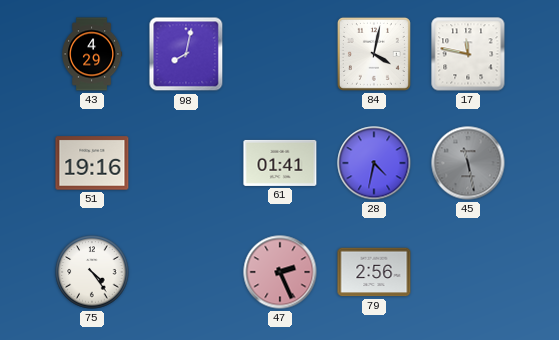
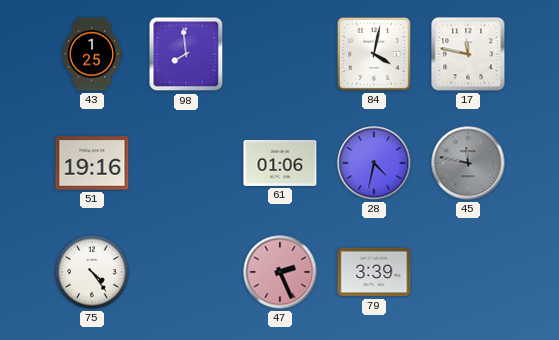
43: 4:29 -> 1:25
98: 8:02 -> 7:59
61: 01:41 -> 01:06
45: 11:28 -> 11:47
79: 2:56 -> 3:39
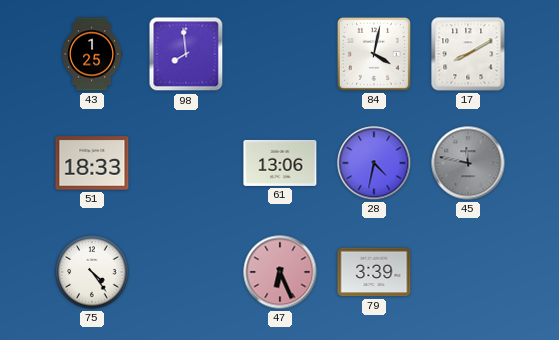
17: 11:47 -> 8:10
51: 19:16 -> 18:33
61: 01:06 -> 13:06
47: 2:26 -> 6:26
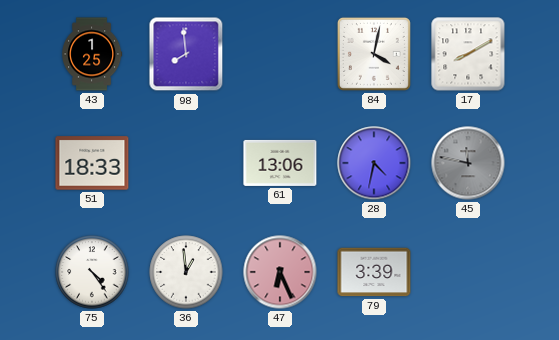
36: none -> 12:59
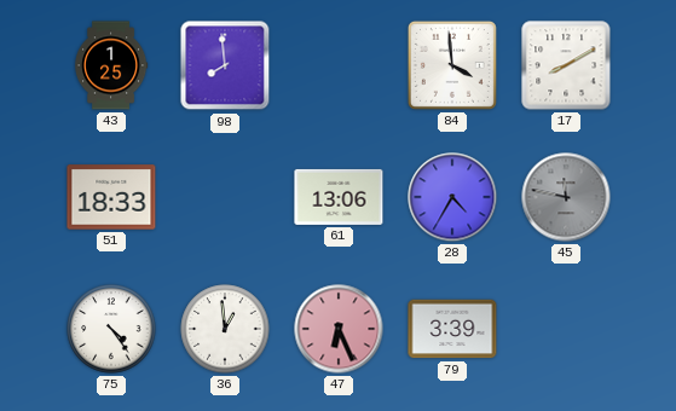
84: 4:02 -> 3:59
28: 4:32 -> 4:35
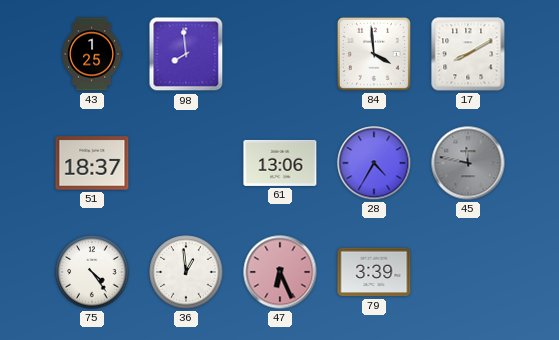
51: 18:33 -> 18:37
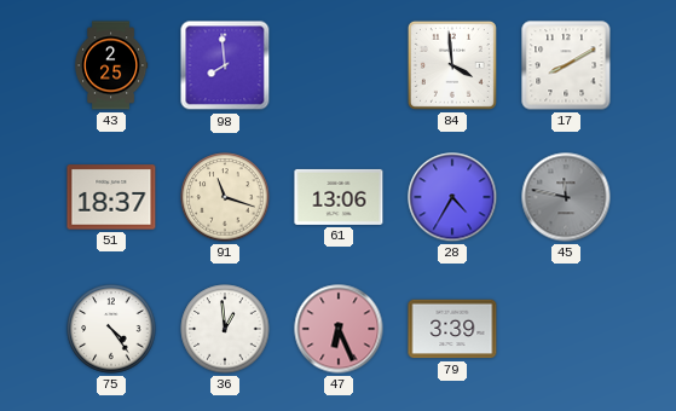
43: 1:25 -> 2:25
91: none -> 11:18
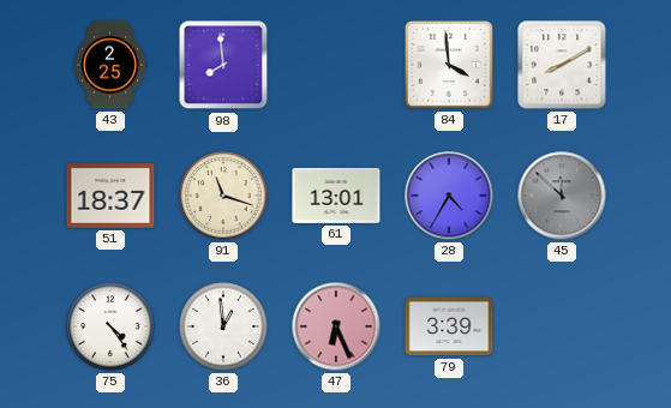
61: 13:06 -> 13:01
45: 11:47 -> 11:52
